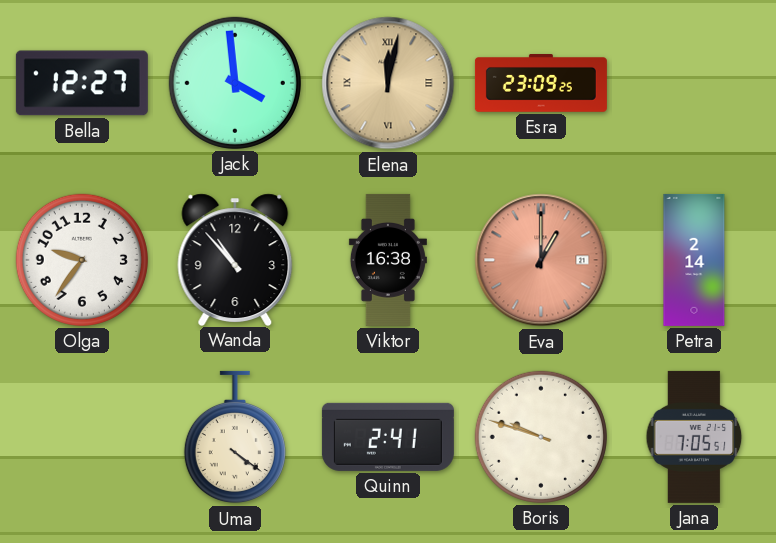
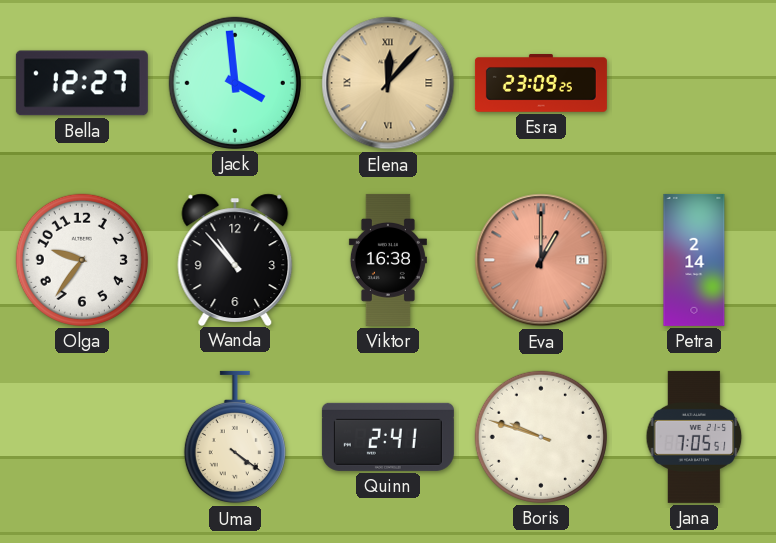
Elena: 12:02 -> 12:07
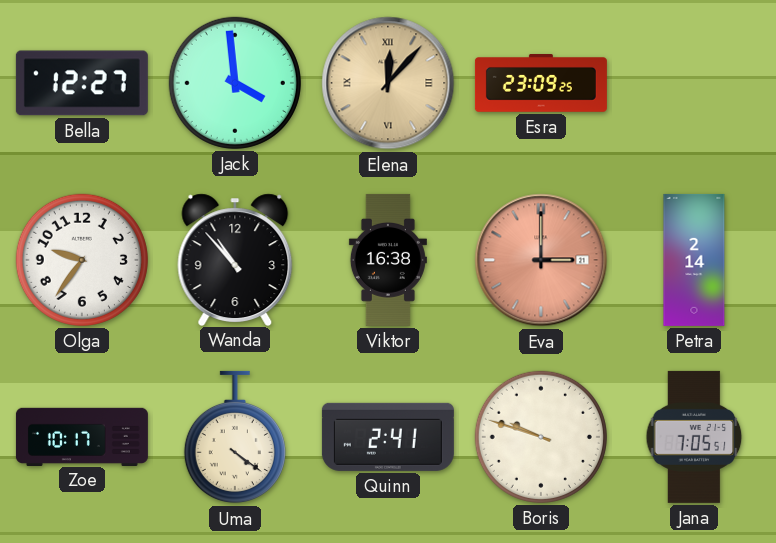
Eva: 1:00 -> 3:00
Zoe: none -> 10:17
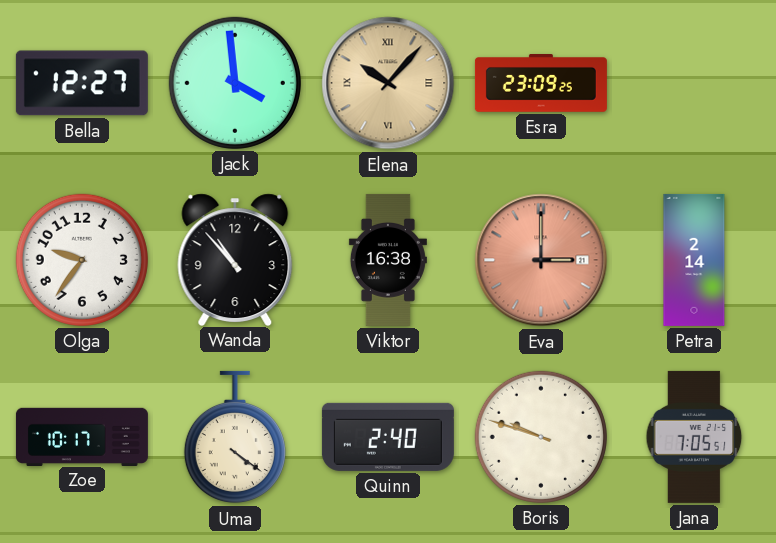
Elena: 12:07 -> 10:07
Quinn: 2:41 -> 2:40
